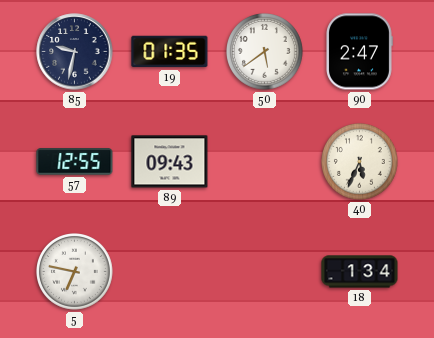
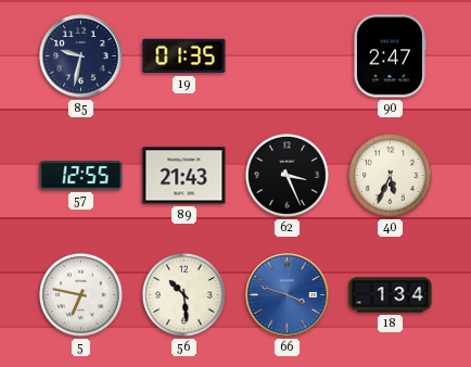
50: 5:39 -> none
89: 09:43 -> 21:43
62: none -> 3:26
56: none -> 10:29
66: none -> 3:48
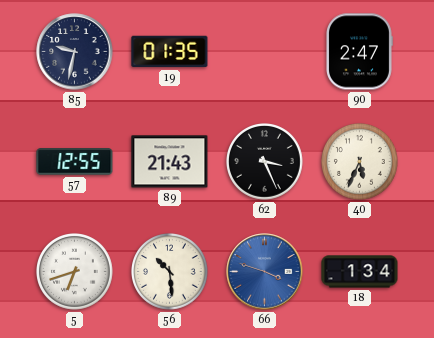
5: 6:47 -> 6:42
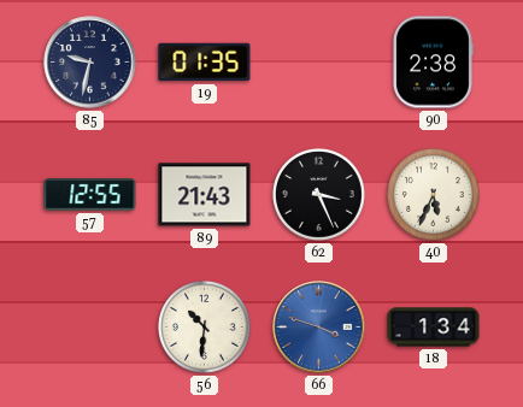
90: 2:47 -> 2:38
5: 6:42 -> none
56: 10:29 -> 10:31
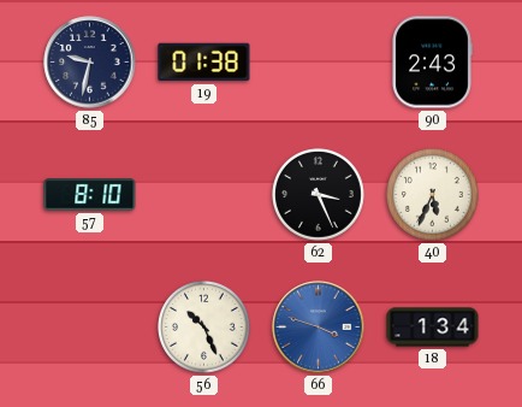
19: 01:35 -> 01:38
90: 2:38 -> 2:43
57: 12:55 -> 8:10
89: 21:43 -> none
56: 10:31 -> 10:26
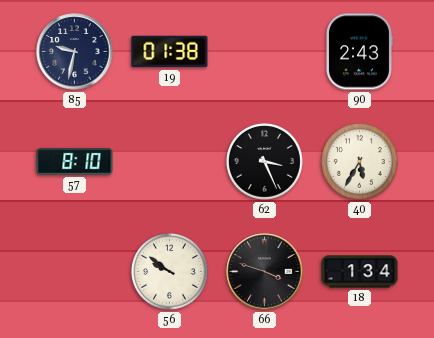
40: 5:34 -> 5:35
56: 10:26 -> 9:51
66 dial: blue -> black
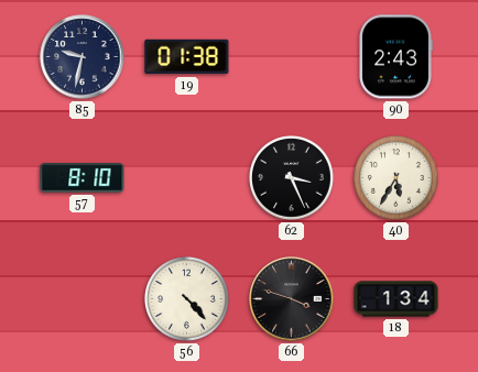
56: 9:51 -> 4:23
